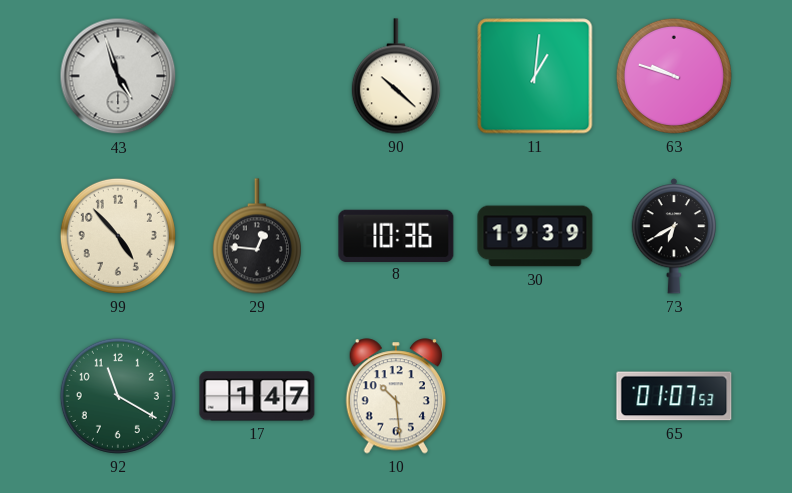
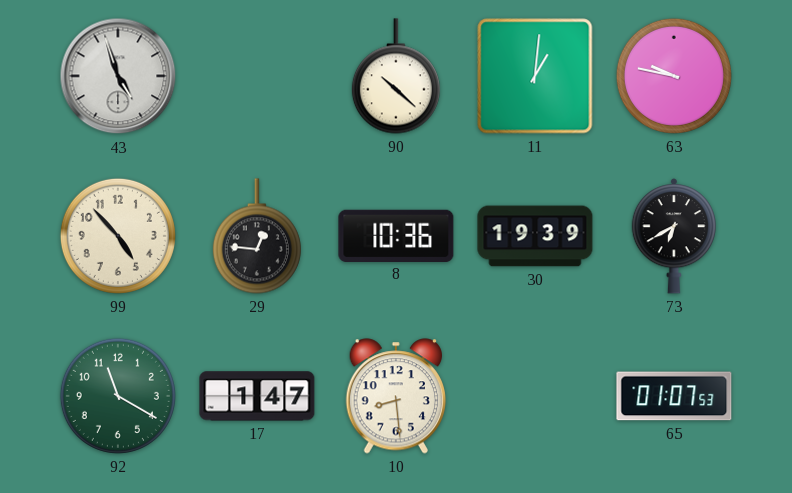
63: 9:48 -> 9:47
10: 10:29 -> 8:29
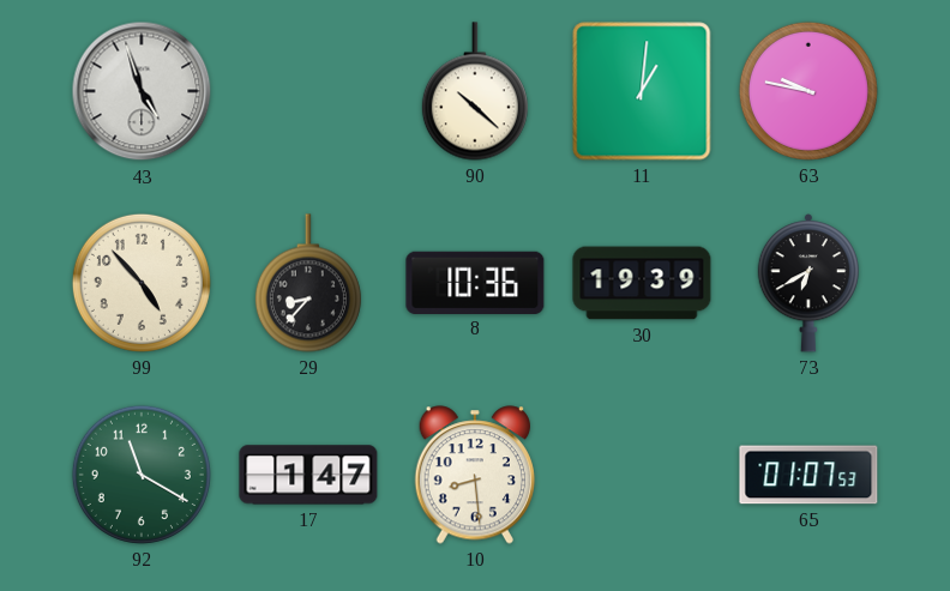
29: 12:46 -> 8:37
